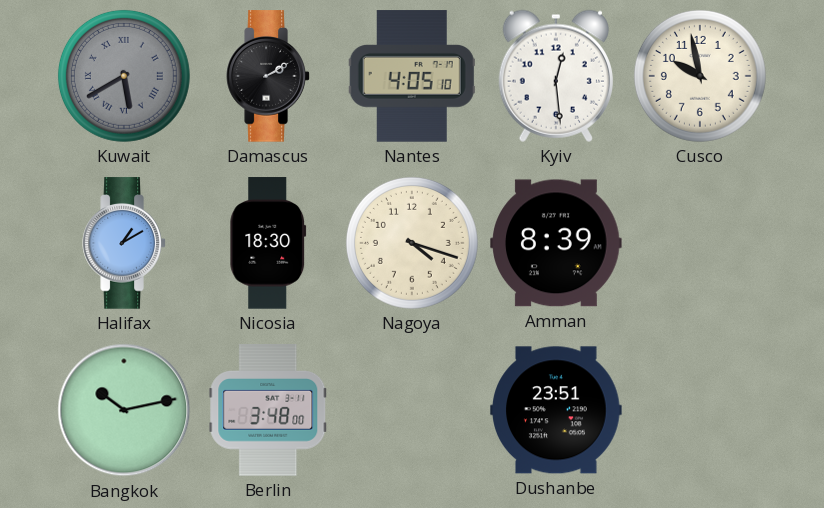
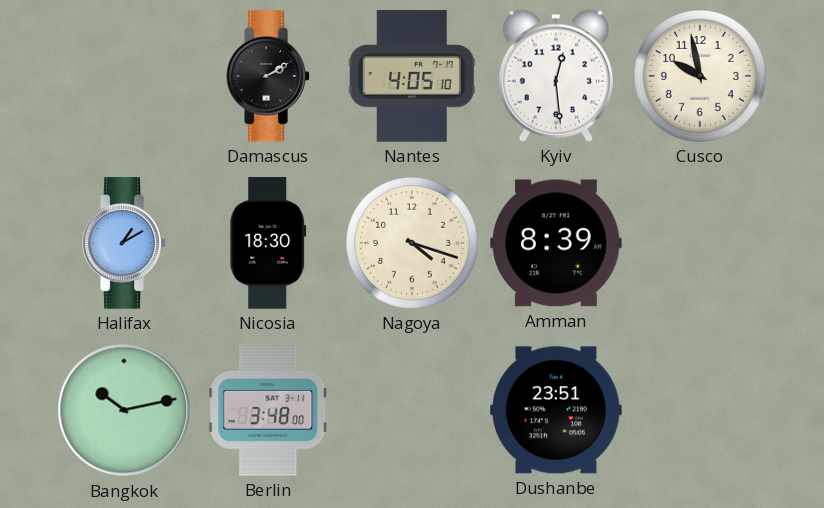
Kuwait: 5:40 -> none
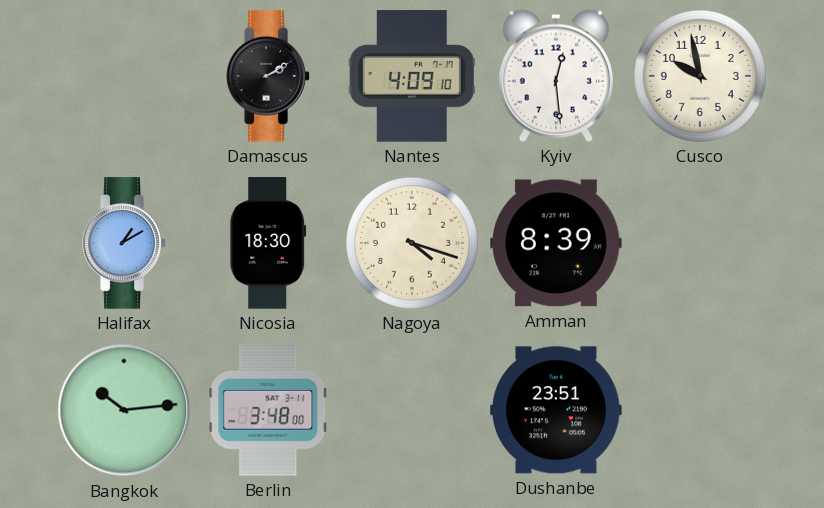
Nantes: 4:05 -> 4:09
Bangkok: 10:13 -> 10:14
